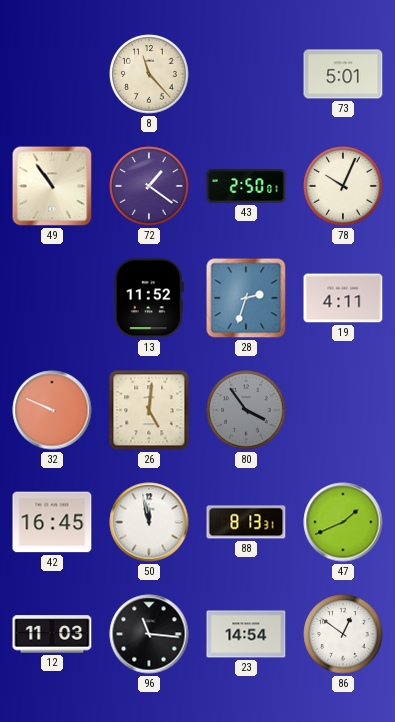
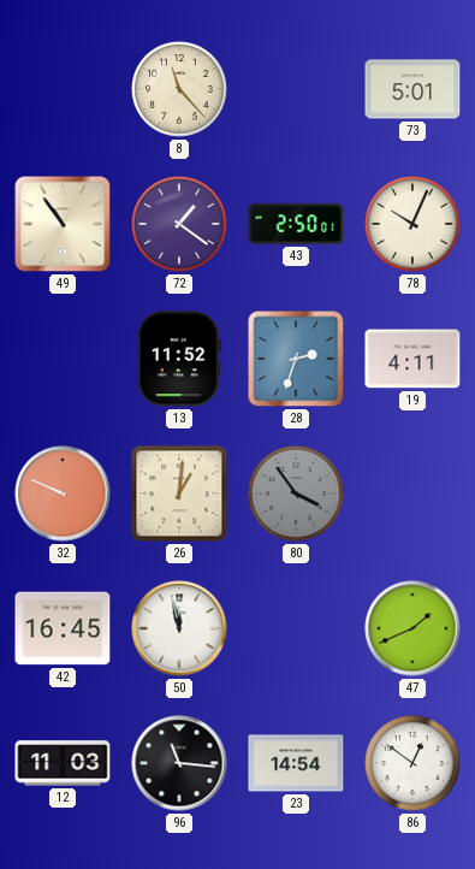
26: 5:01 -> 1:01
88: 8:13 -> none
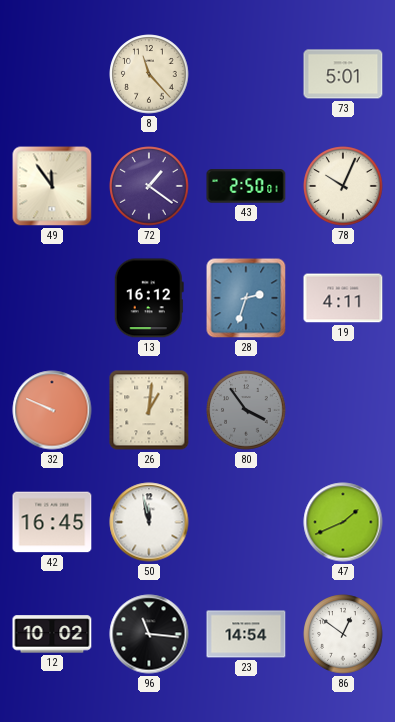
49: 10:54 -> 11:54
13: 11:52 -> 16:12
12: 11:03 -> 10:02
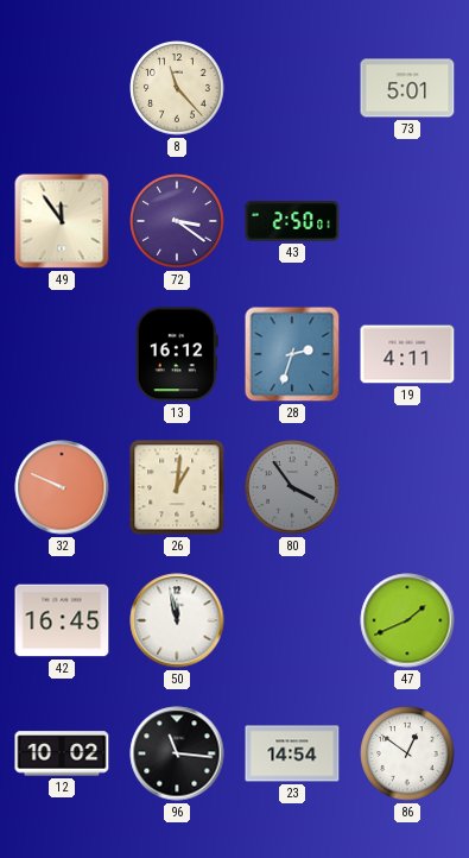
72: 1:21 -> 3:21
78: 10:04 -> none
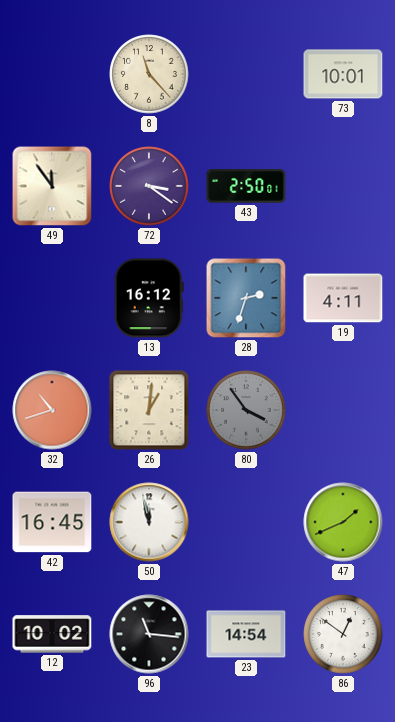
73: 5:01 -> 10:01
32: 9:49 -> 10:42
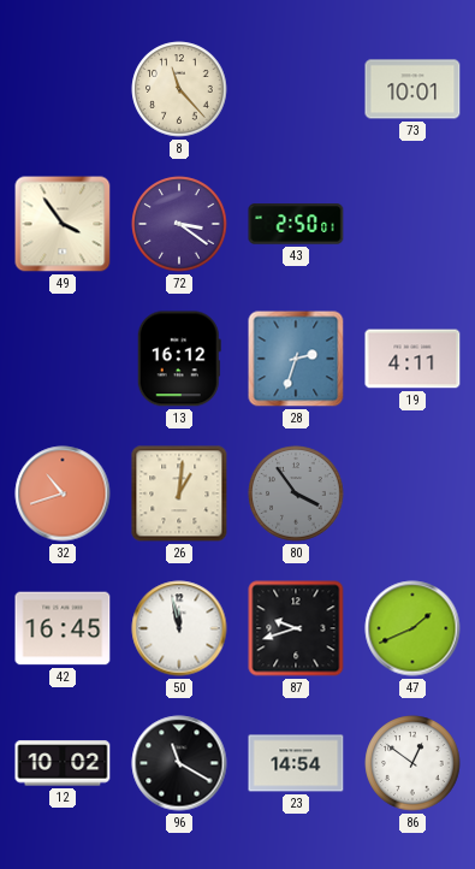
49: 11:54 -> 3:54
87: none -> 9:42
96: 11:16 -> 11:20
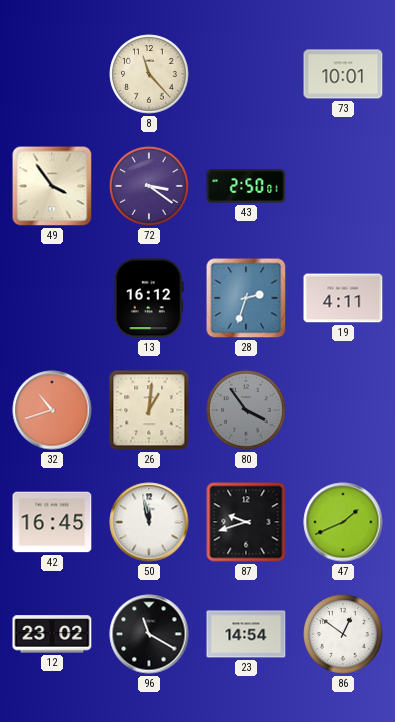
12: 10:02 -> 23:02
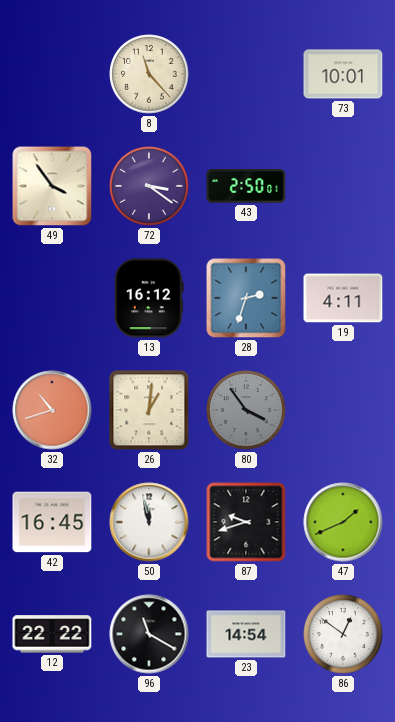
12: 23:02 -> 22:22
